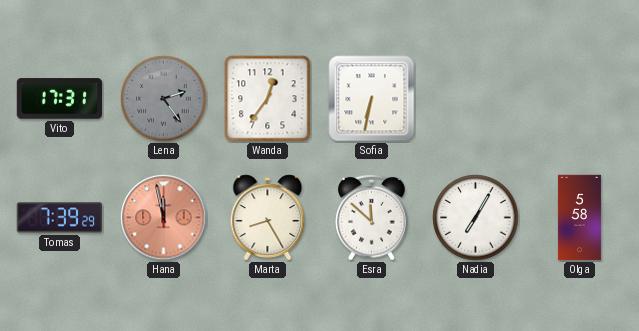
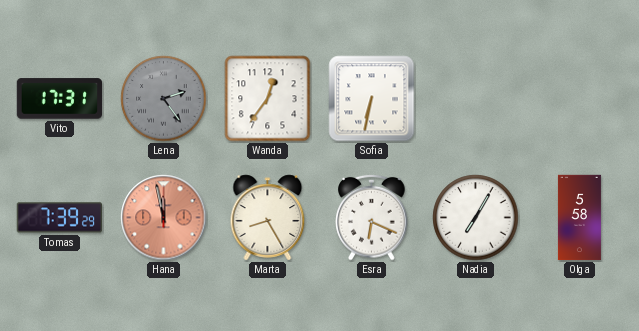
Esra: 11:52 -> 6:19
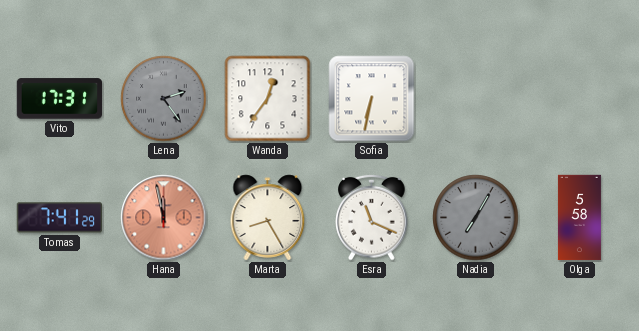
Tomas: 7:39 -> 7:41
Esra: 6:19 -> 11:19
Nadia dial: white -> grey
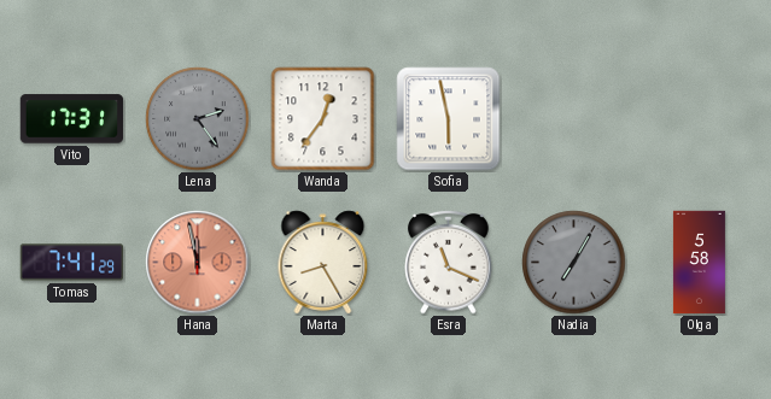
Sofia: 6:32 -> 5:58
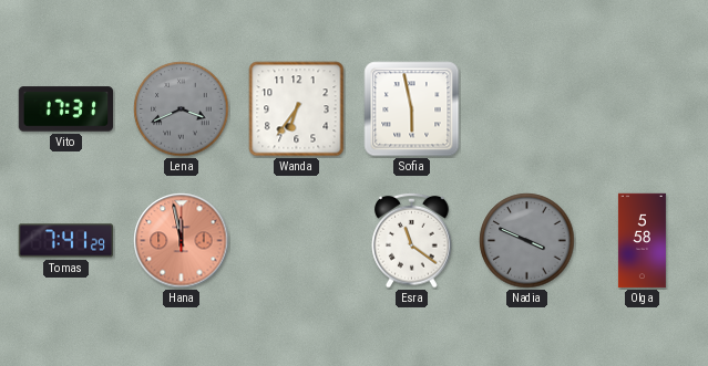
Lena: 2:24 -> 3:41
Wanda: 12:36 -> 6:36
Marta: 8:25 -> none
Esra: 11:19 -> 11:21
Nadia: 7:05 -> 3:49
